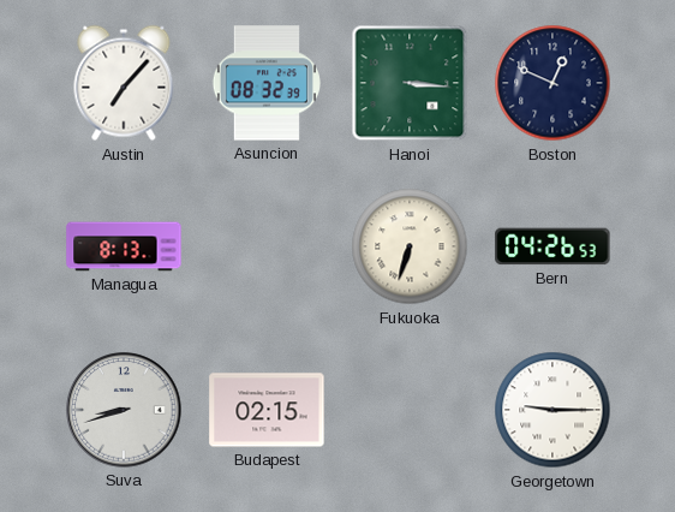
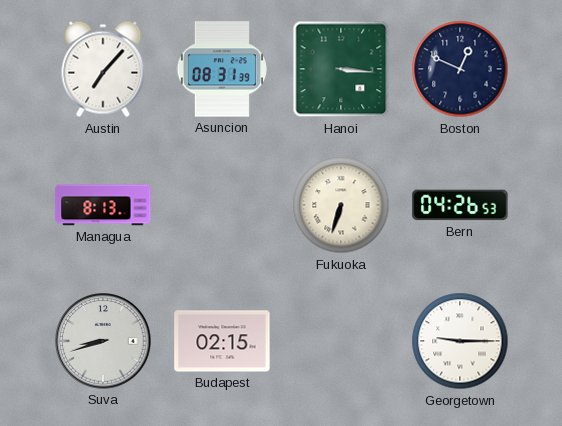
Asuncion: 08:32 -> 08:31
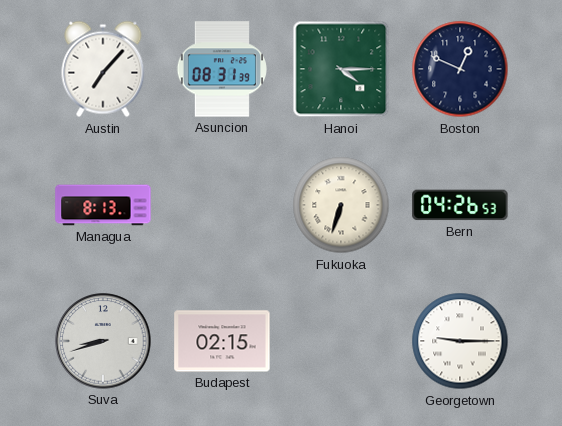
Hanoi: 3:16 -> 4:15
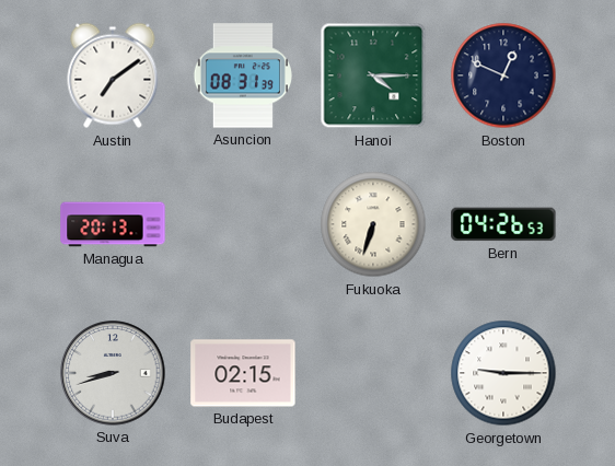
Austin: 7:07 -> 7:09
Managua: 8:13 -> 20:13
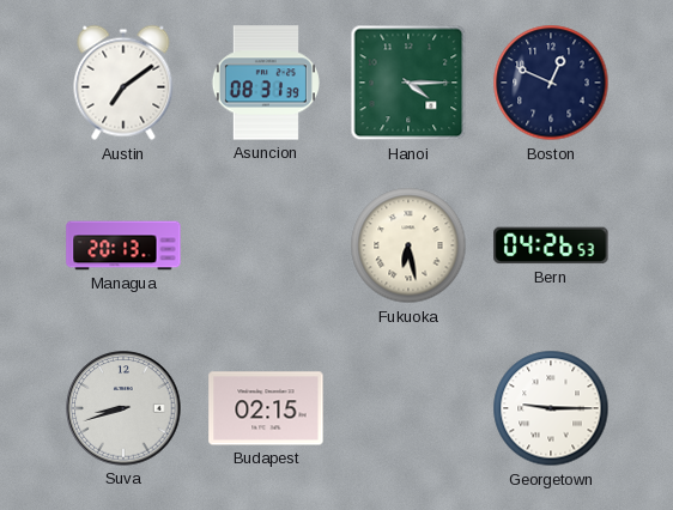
Fukuoka: 6:33 -> 6:28
